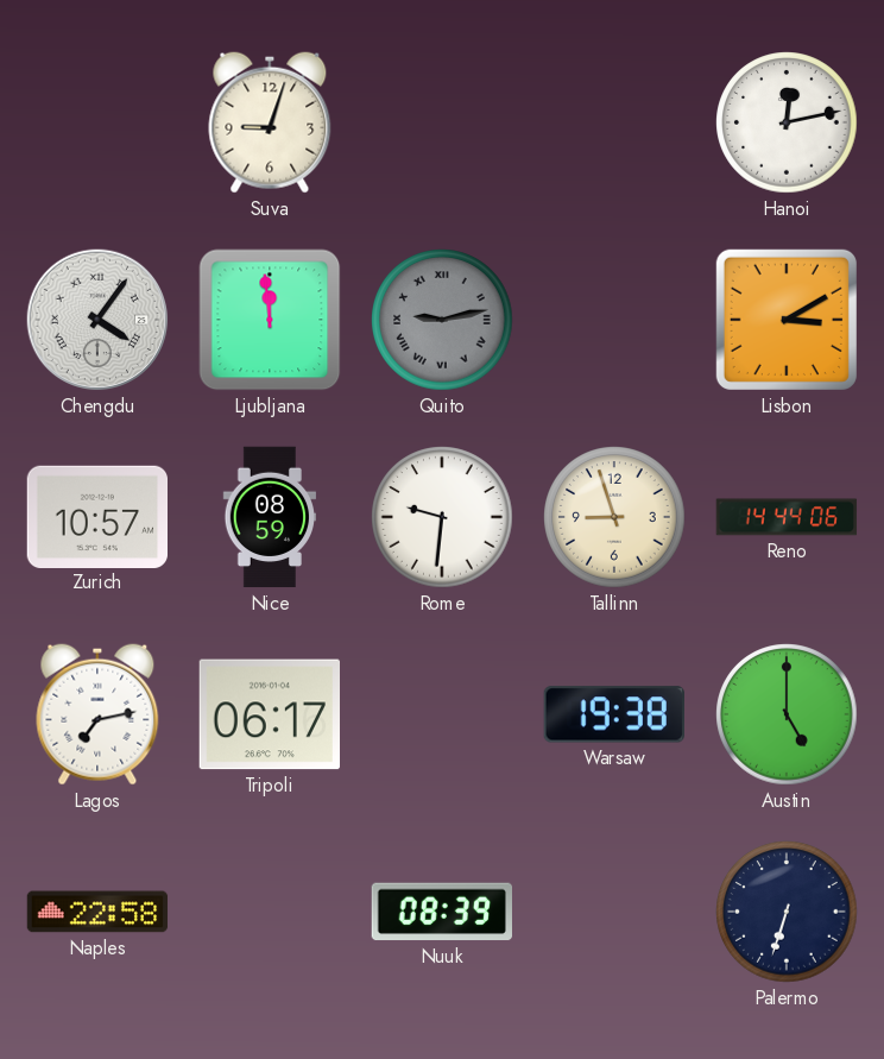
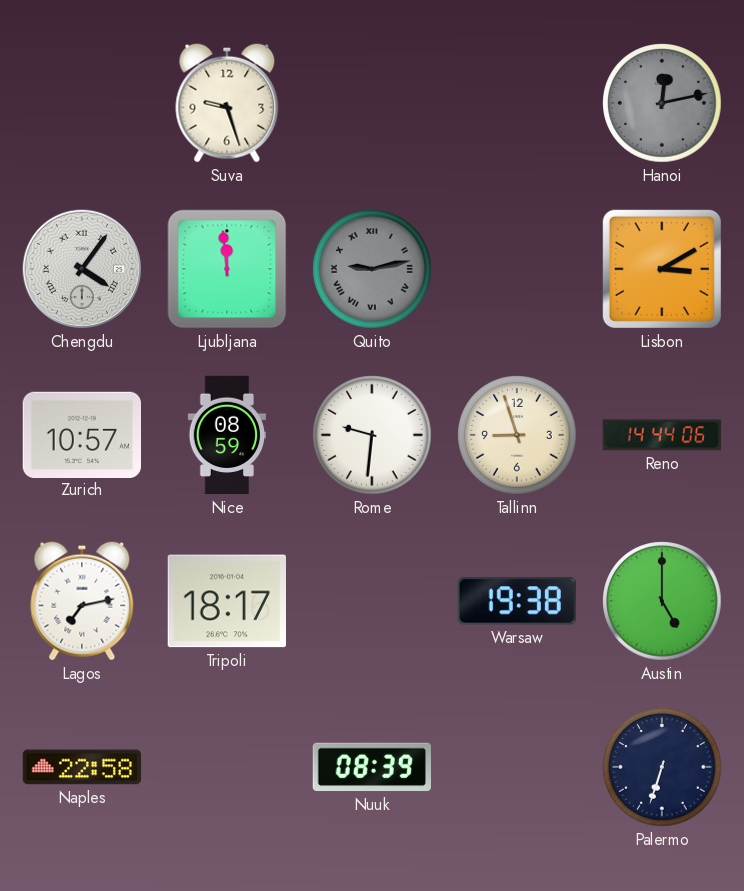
Suva: 9:03 -> 9:27
Hanoi dial: white -> grey
Tripoli: 06:17 -> 18:17
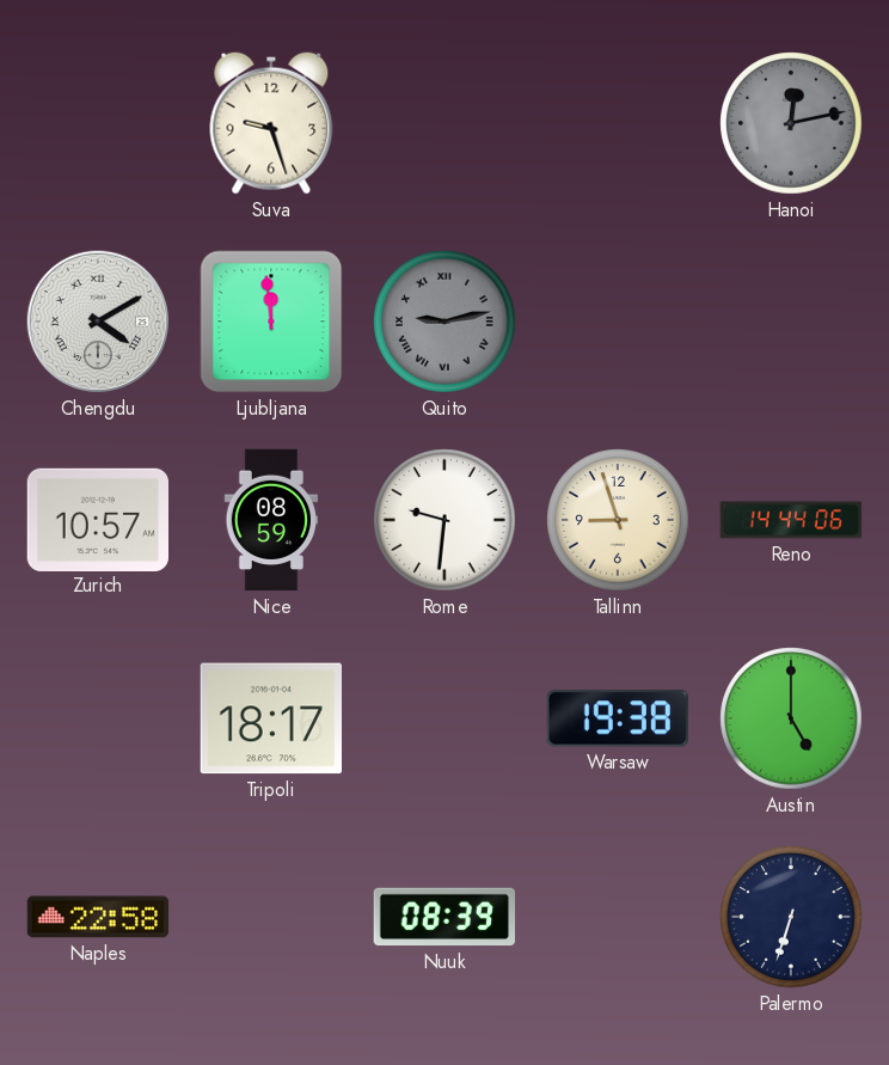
Chengdu: 4:06 -> 4:10
Lisbon: 3:10 -> none
Lagos: 7:13 -> none
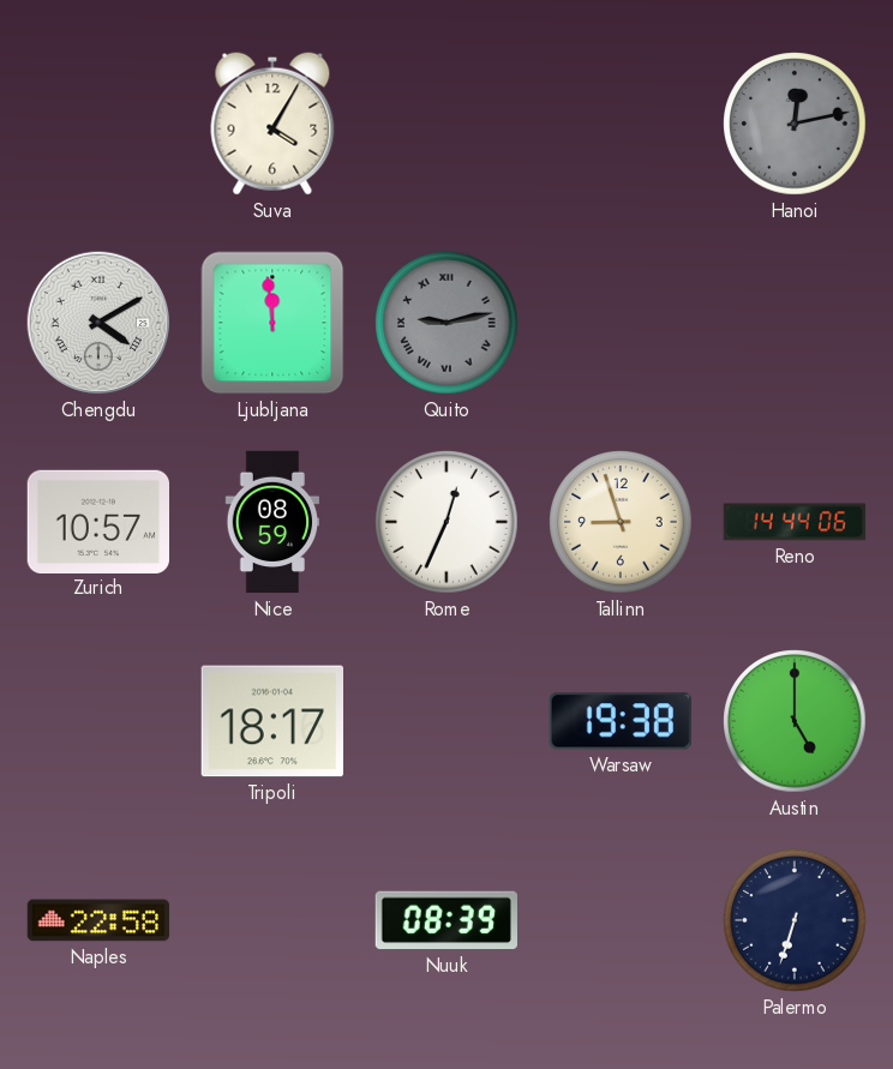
Suva: 9:27 -> 4:05
Rome: 9:31 -> 12:34
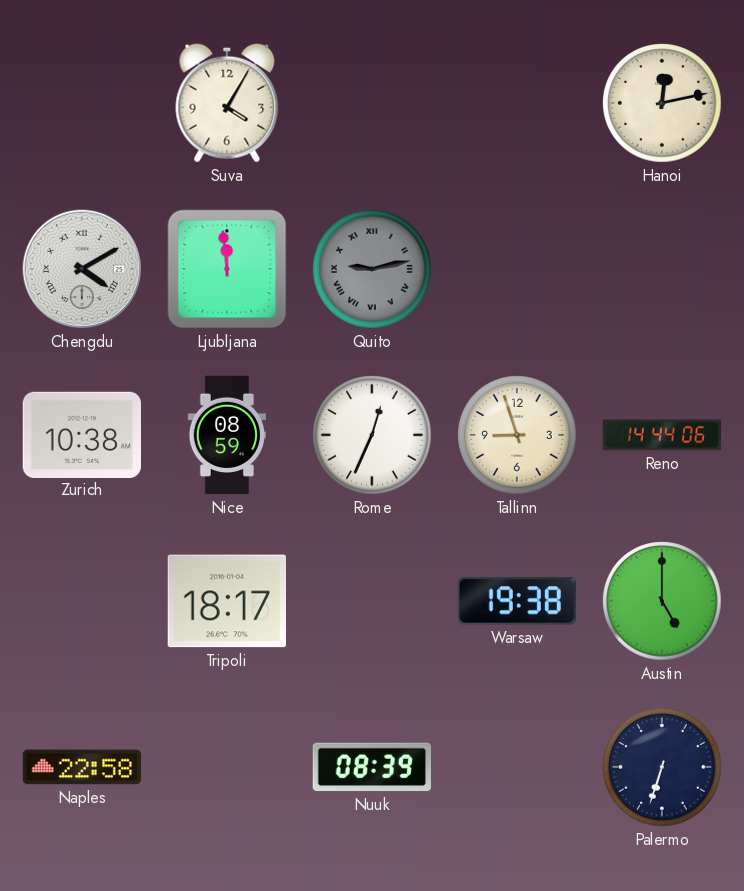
Hanoi dial: grey -> cream
Zurich: 10:57 -> 10:38
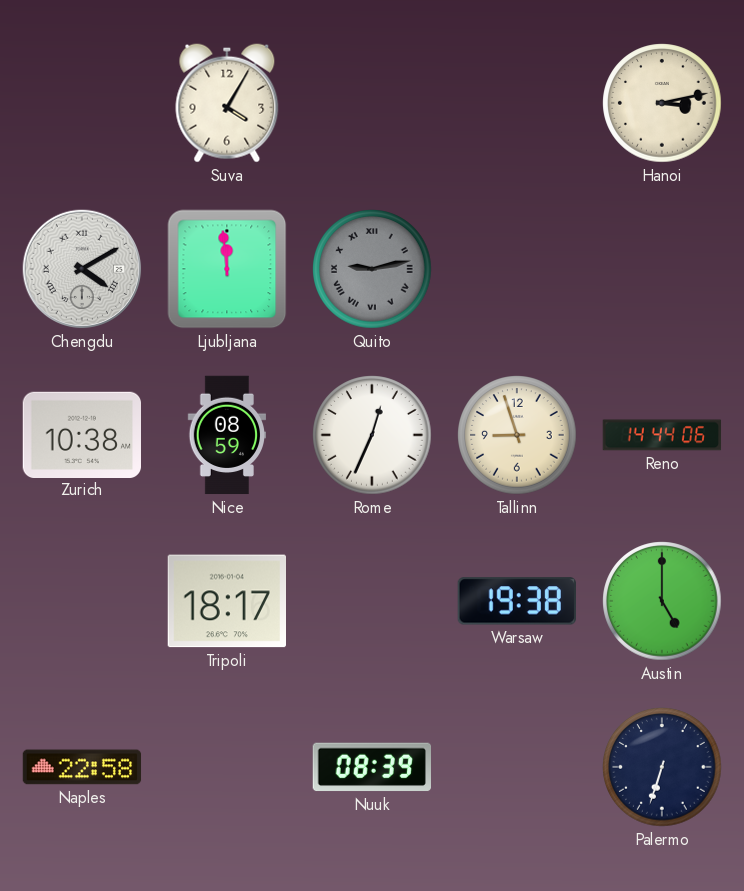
Hanoi: 12:13 -> 3:13
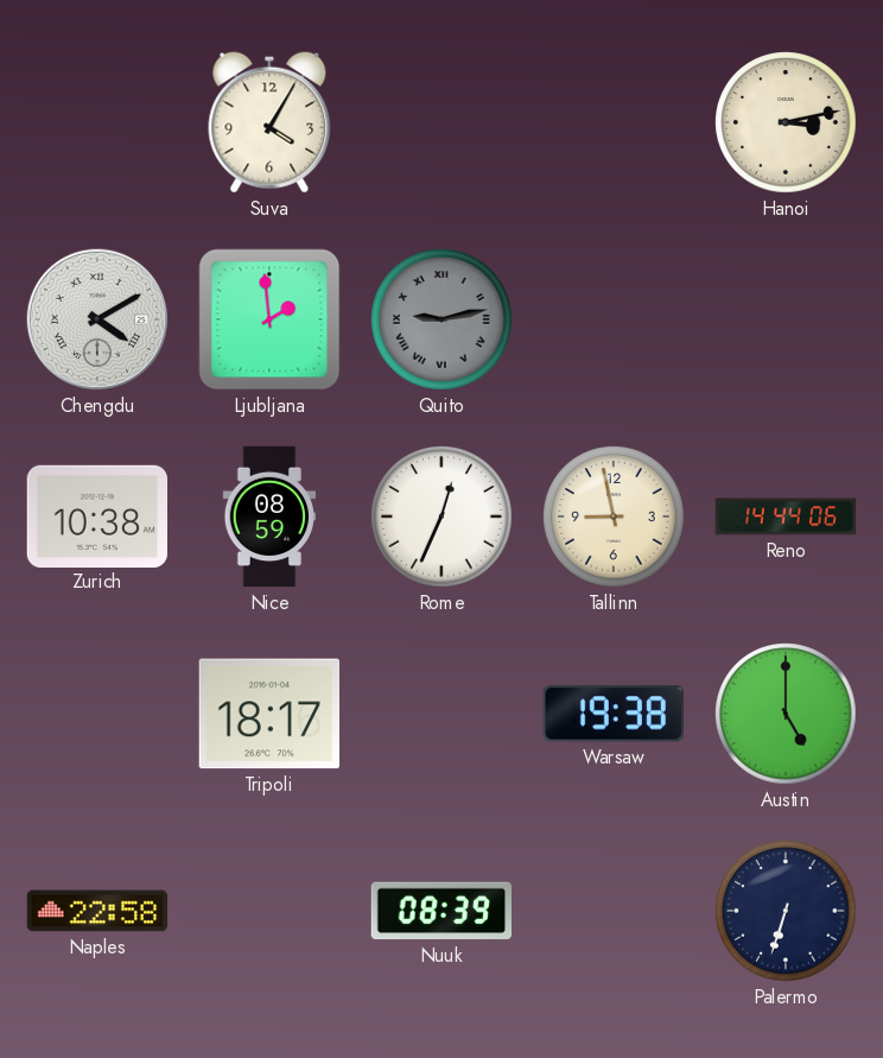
Ljubljana: 11:59 -> 1:59
Tallinn: 8:57 -> 8:58
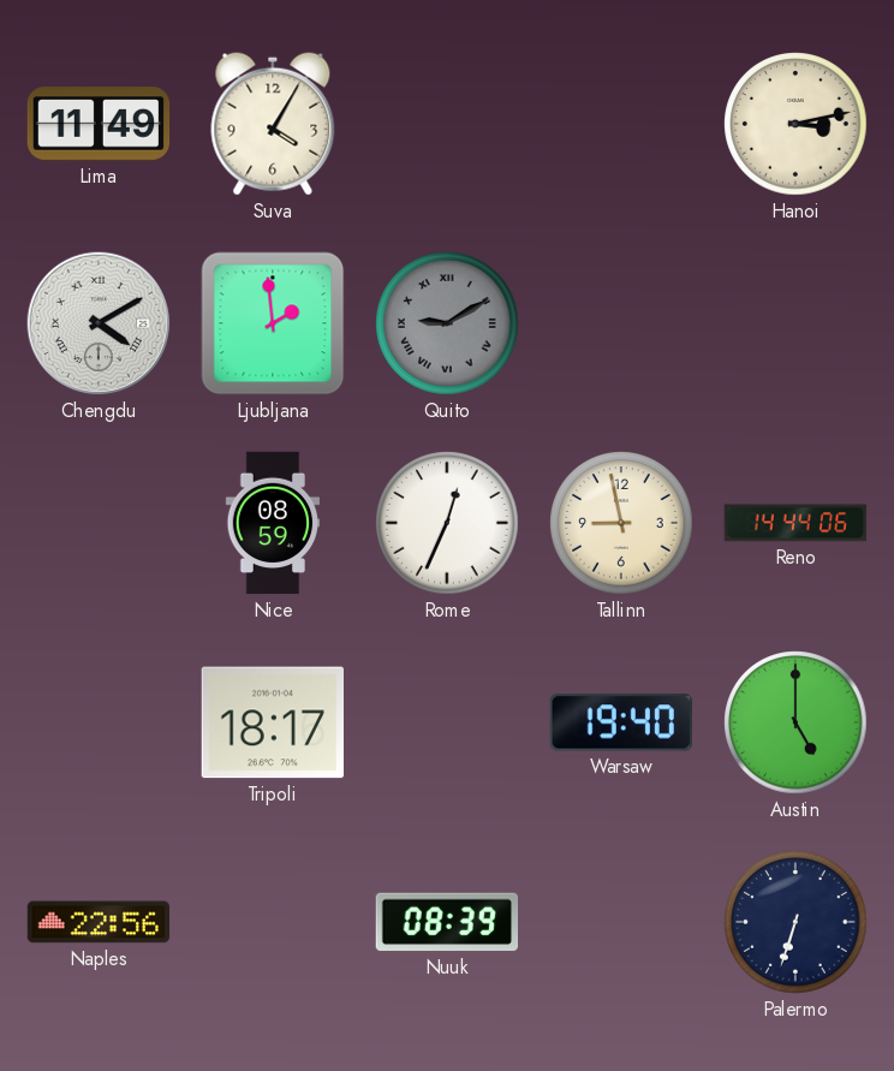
Lima: none -> 11:49
Quito: 9:13 -> 9:10
Zurich: 10:38 -> none
Warsaw: 19:38 -> 19:40
Naples: 22:58 -> 22:56
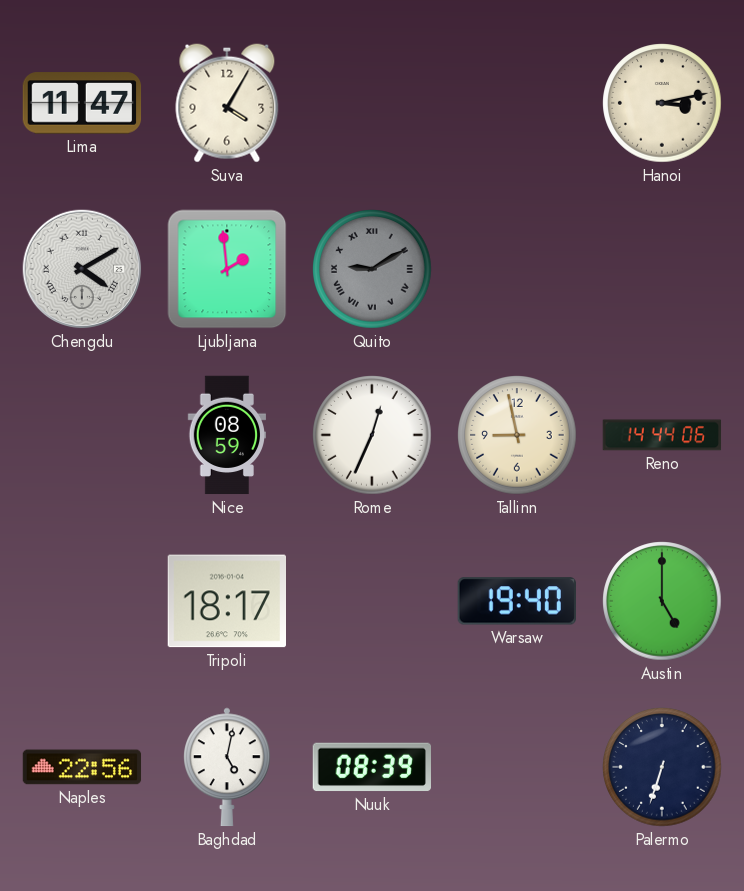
Lima: 11:49 -> 11:47
Baghdad: none -> 5:02
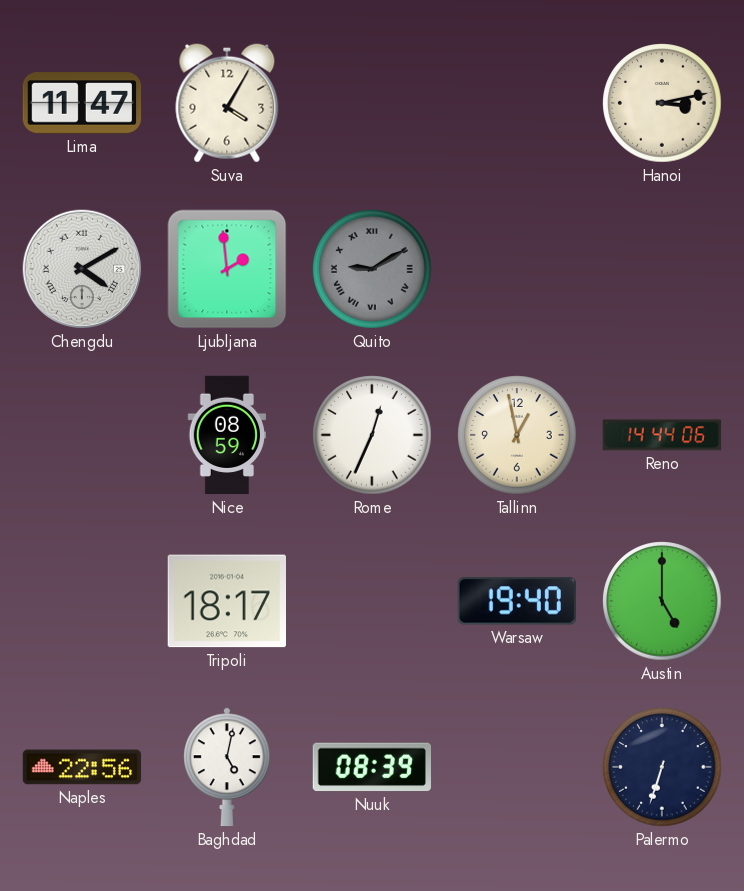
Tallinn: 8:58 -> 12:58
